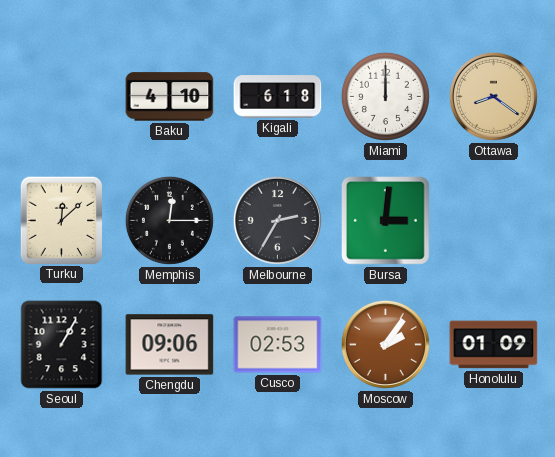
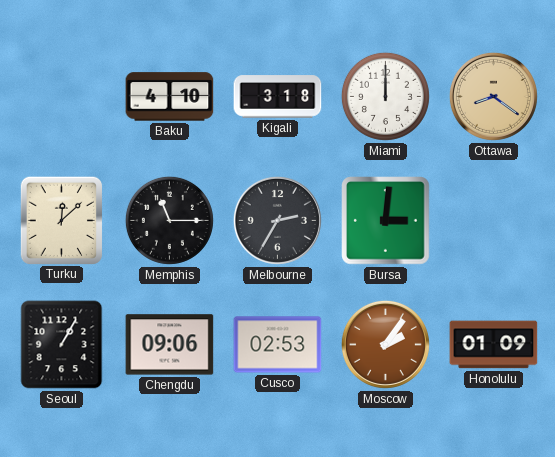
Kigali: 6:18 -> 3:18
Memphis: 12:15 -> 11:15
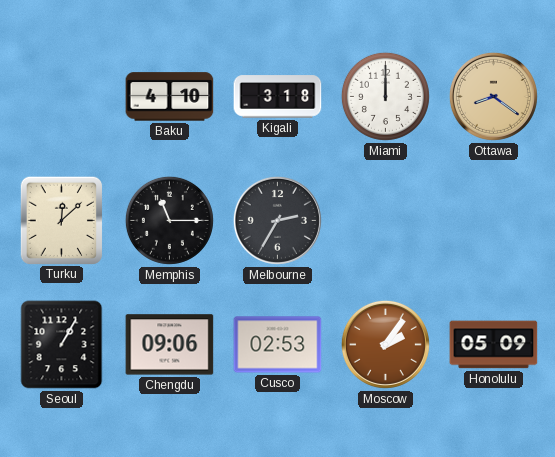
Bursa: 3:01 -> none
Honolulu: 01:09 -> 05:09
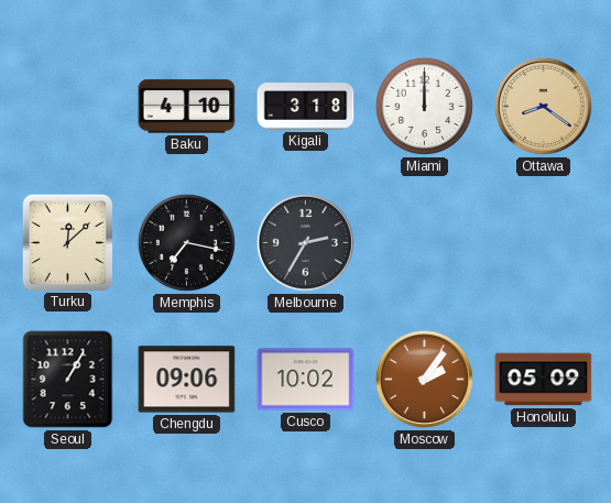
Memphis: 11:15 -> 7:17
Cusco: 02:53 -> 10:02
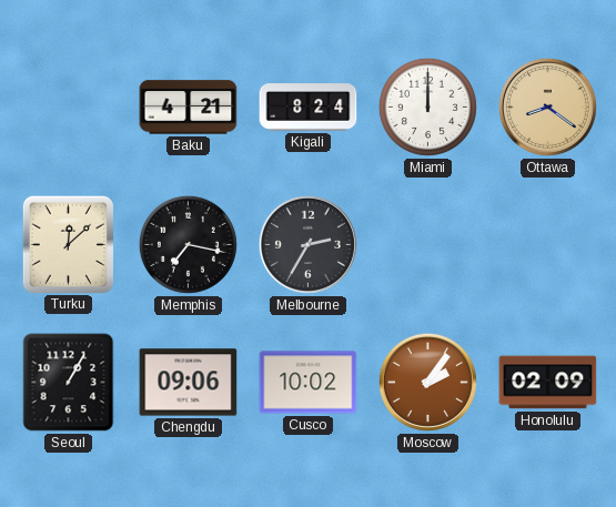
Baku: 4:10 -> 4:21
Kigali: 3:18 -> 8:24
Honolulu: 05:09 -> 02:09
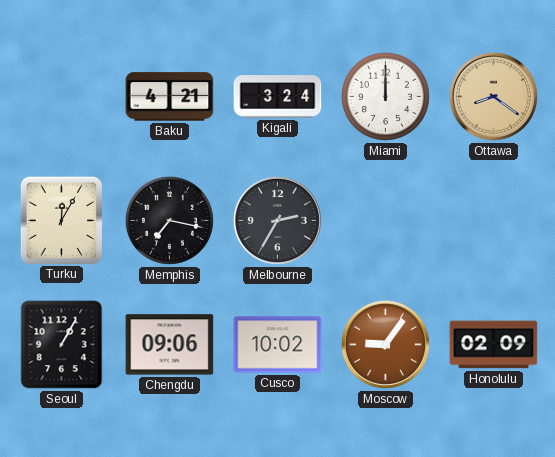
Kigali: 8:24 -> 3:24
Turku: 12:08 -> 12:05
Moscow: 2:06 -> 9:06
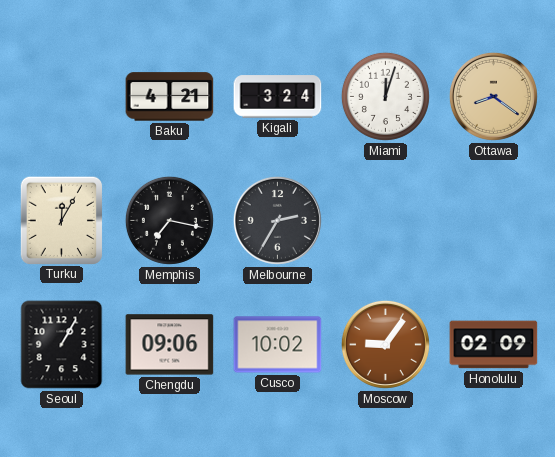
Miami: 12:00 -> 12:03
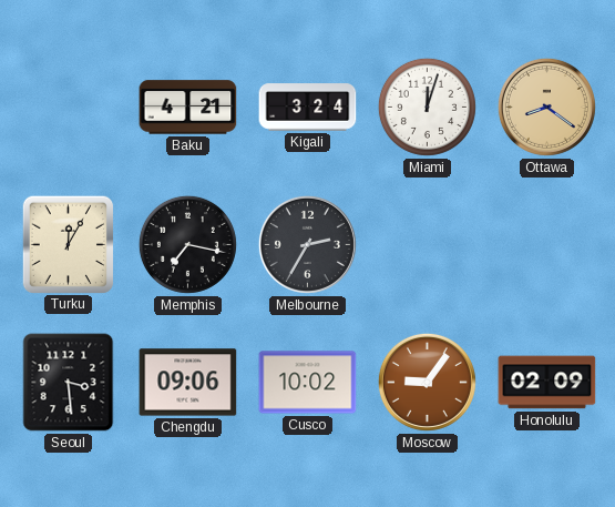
Seoul: 1:05 -> 3:29
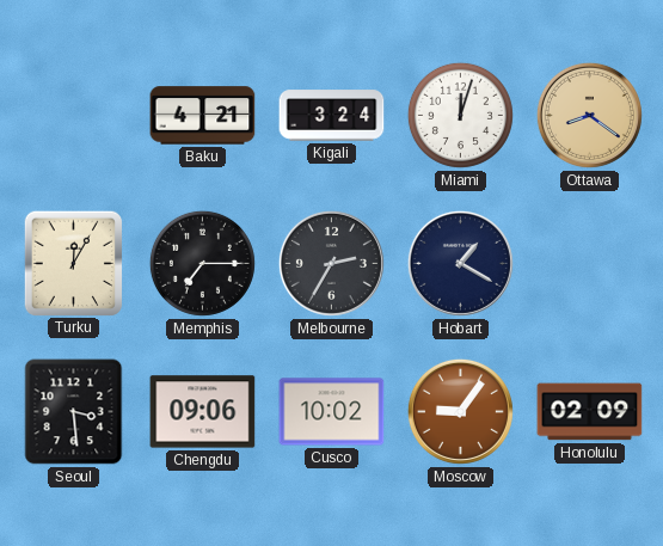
Memphis: 7:17 -> 7:15
Hobart: none -> 1:20
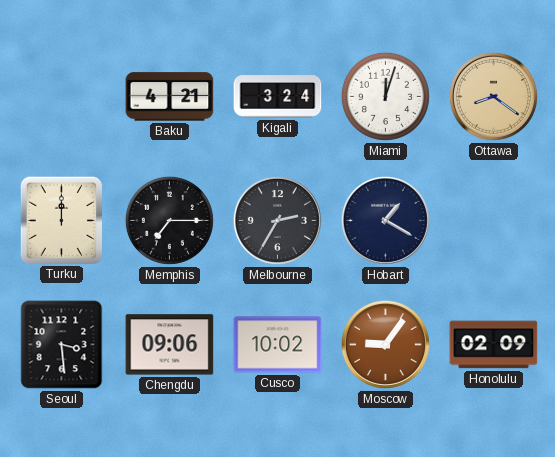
Turku: 12:05 -> 12:00
